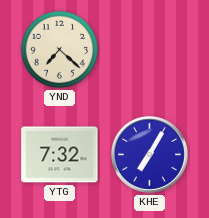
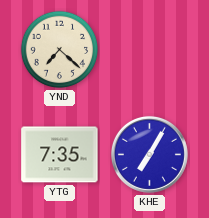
YTG: 7:32 -> 7:35
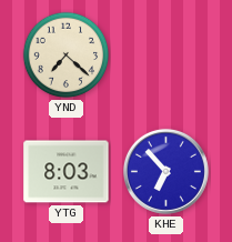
YTG: 7:35 -> 8:03
KHE: 7:05 -> 6:53
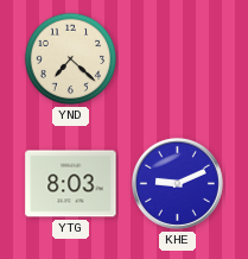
KHE: 6:53 -> 9:11
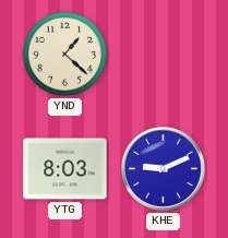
YND: 7:22 -> 1:22
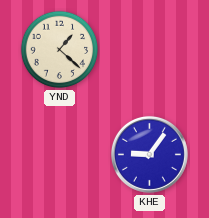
YTG: 8:03 -> none
KHE: 9:11 -> 9:06
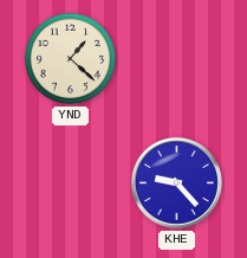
KHE: 9:06 -> 9:23
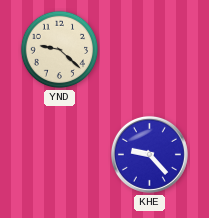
YND: 1:22 -> 9:22
